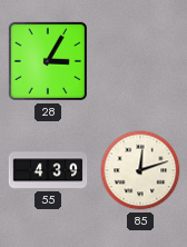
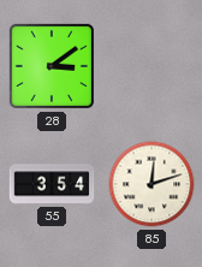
28: 3:05 -> 3:09
55: 4:39 -> 3:54
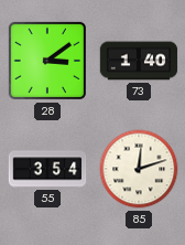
73: none -> 1:40
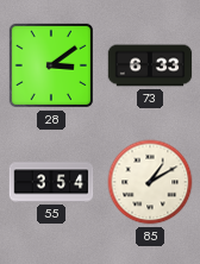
73: 1:40 -> 6:33
85: 12:12 -> 1:10
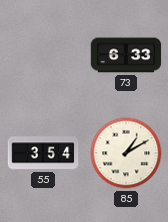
28: 3:09 -> none
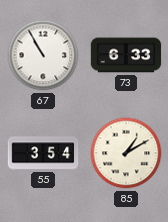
67: none -> 10:55
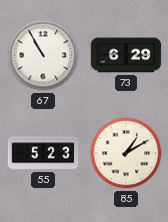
73: 6:33 -> 6:29
55: 3:54 -> 5:23
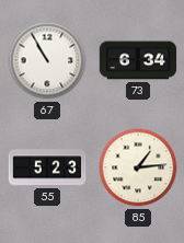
73: 6:29 -> 6:34
85: 1:10 -> 1:14
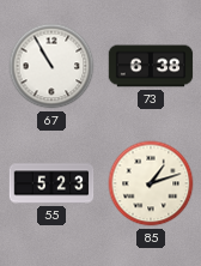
73: 6:34 -> 6:38
85: 1:14 -> 1:12
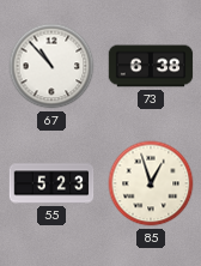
67: 10:55 -> 10:53
85: 1:12 -> 12:57
